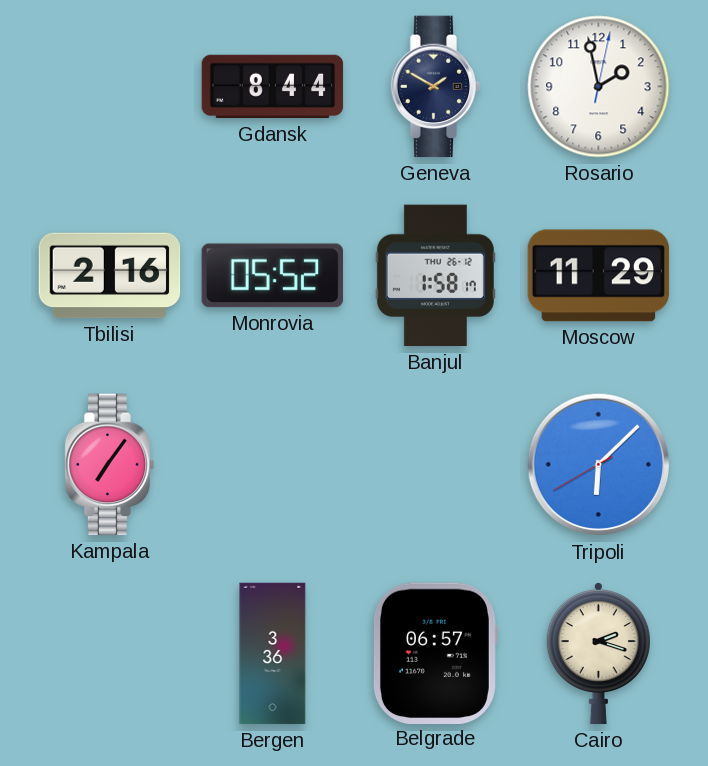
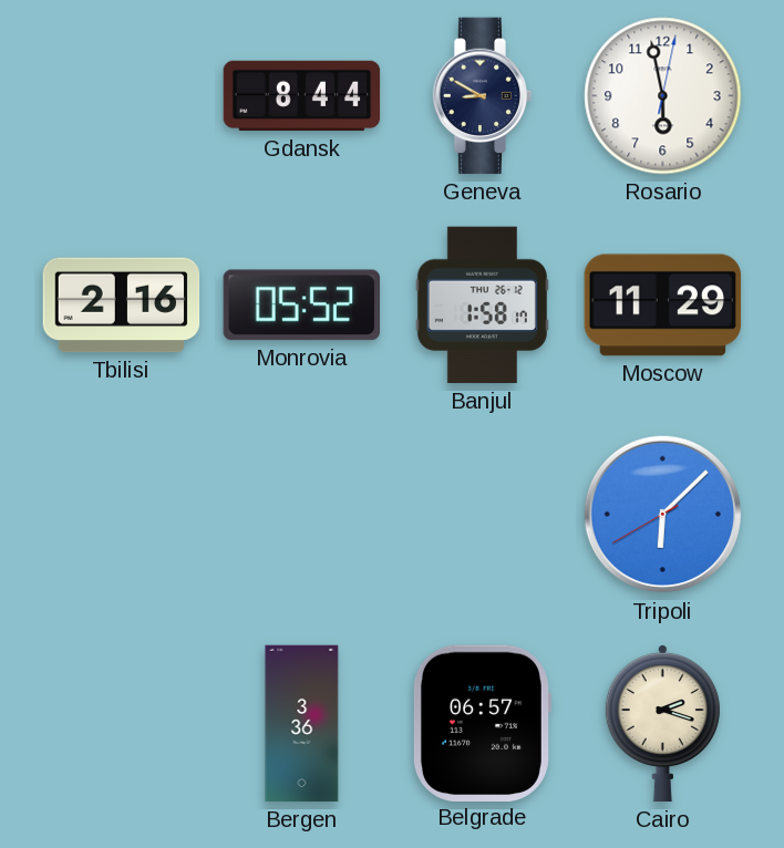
Geneva: 1:50 -> 8:50
Rosario: 1:58 -> 5:58
Kampala: 7:06 -> none
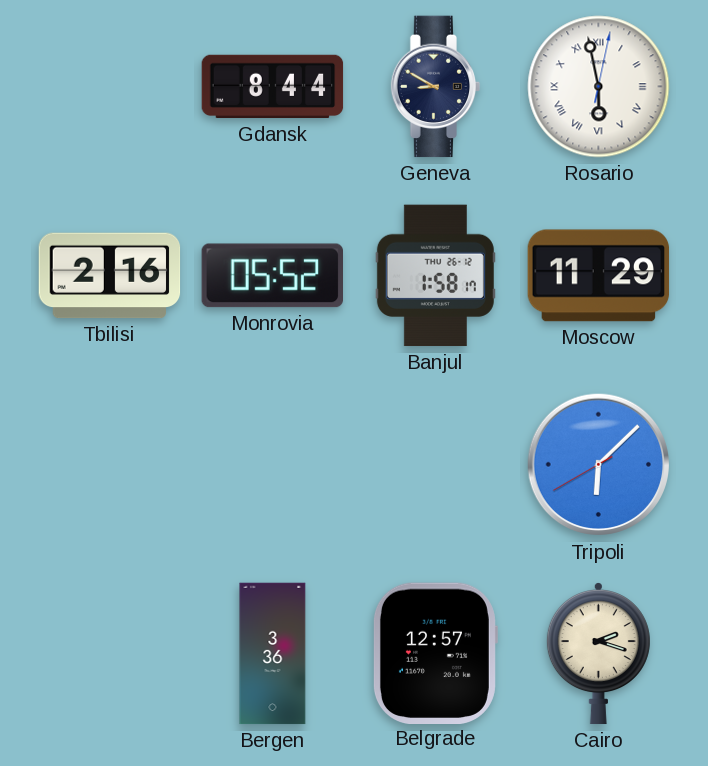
Rosario numerals: Arabic -> Roman
Belgrade: 06:57 -> 12:57
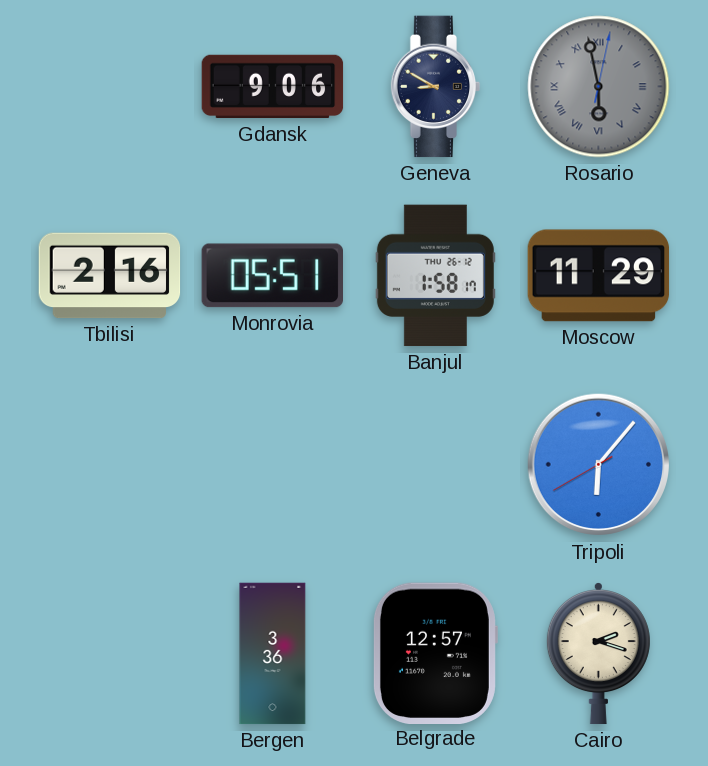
Gdansk: 8:44 -> 9:06
Rosario dial: white -> grey
Monrovia: 05:52 -> 05:51
Tripoli: 6:07 -> 6:06
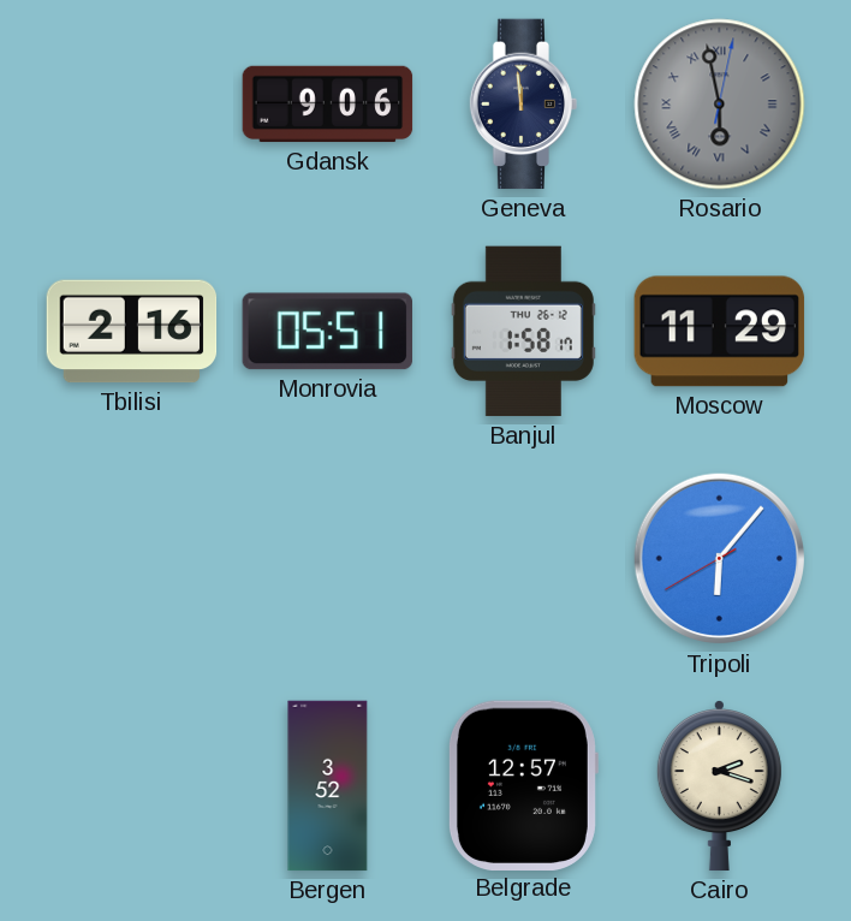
Geneva: 8:50 -> 11:59
Bergen: 3:36 -> 3:52
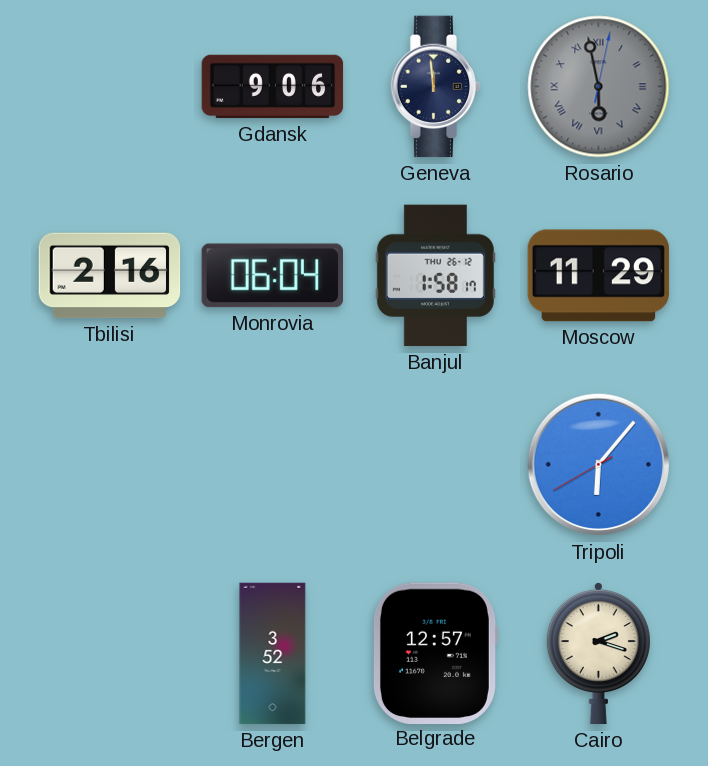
Monrovia: 05:51 -> 06:04
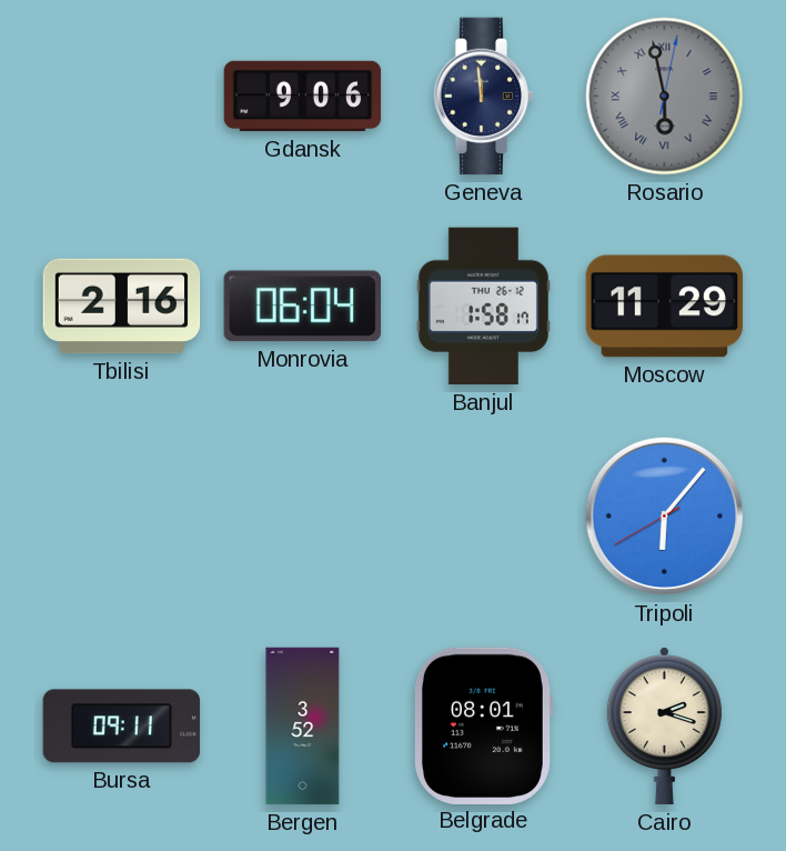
Bursa: none -> 09:11
Belgrade: 12:57 -> 08:01
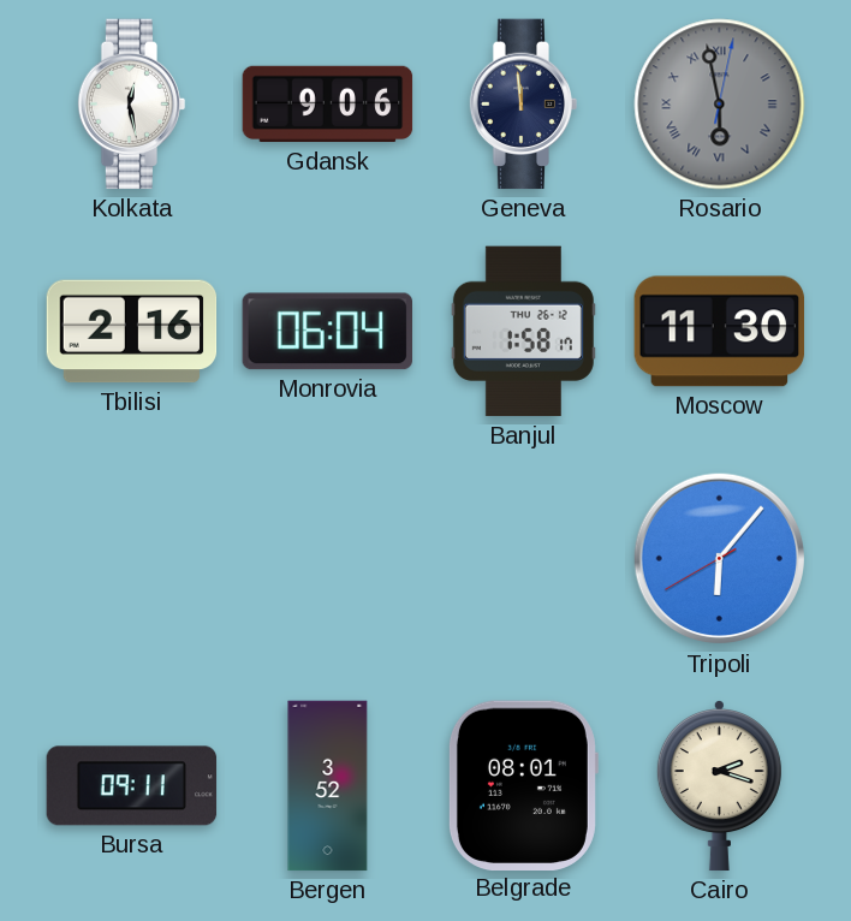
Kolkata: none -> 12:28
Moscow: 11:29 -> 11:30
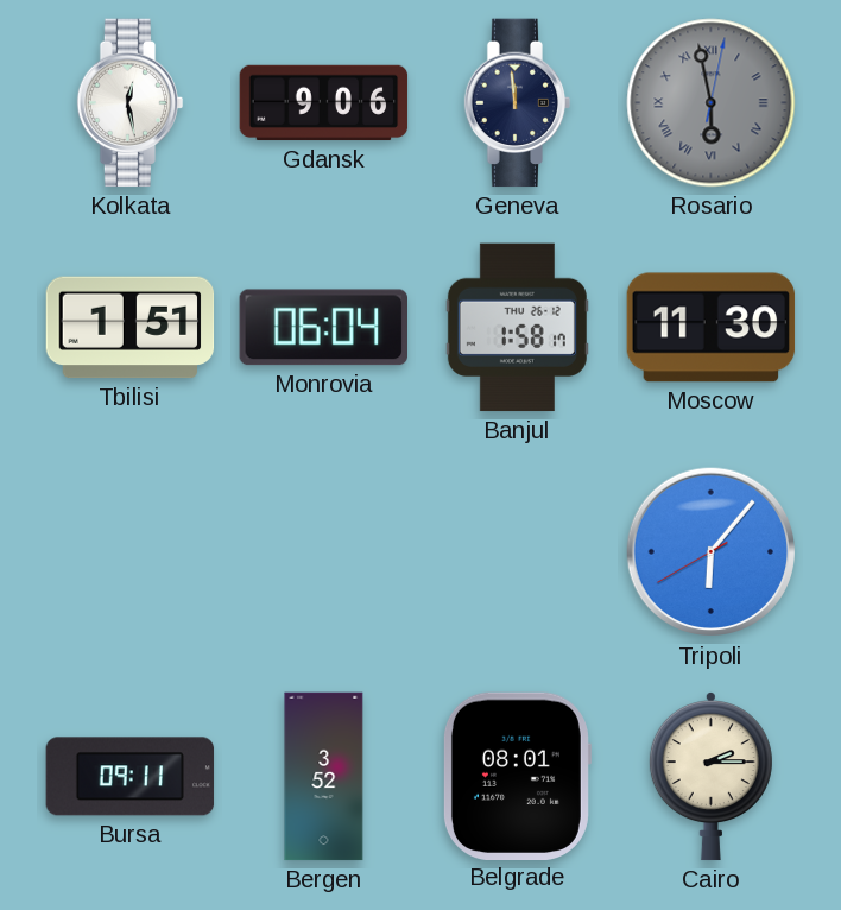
Tbilisi: 2:16 -> 1:51
Cairo: 2:18 -> 2:15
